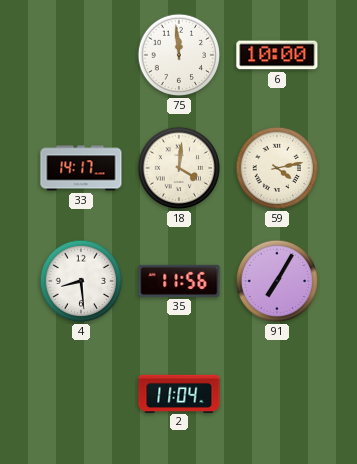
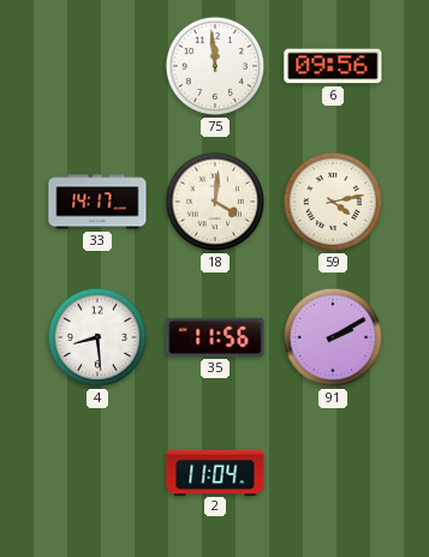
6: 10:00 -> 09:56
91: 7:05 -> 2:10
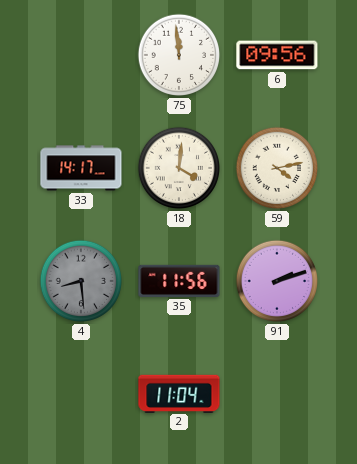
4 dial: white -> grey
91: 2:10 -> 2:12
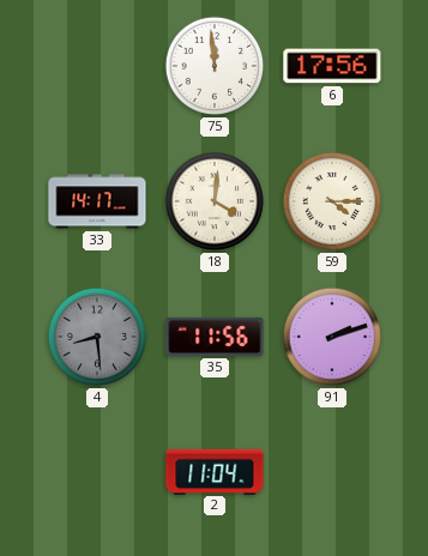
6: 09:56 -> 17:56
59: 4:13 -> 4:15
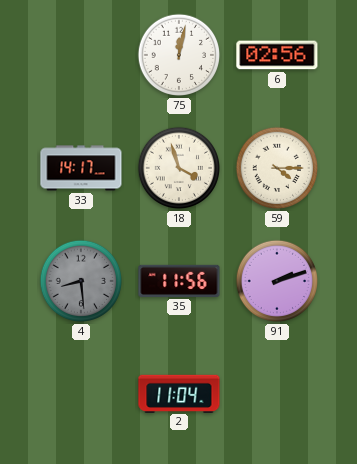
75: 11:59 -> 12:02
6: 17:56 -> 02:56
18: 4:01 -> 3:57
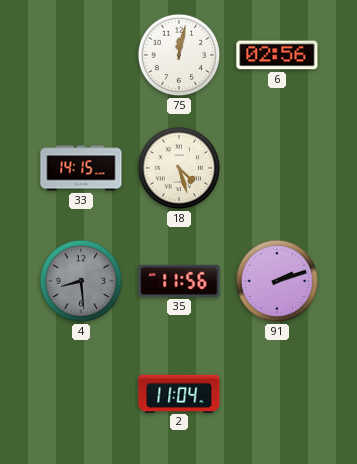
33: 14:17 -> 14:15
18: 3:57 -> 4:27
59: 4:15 -> none
